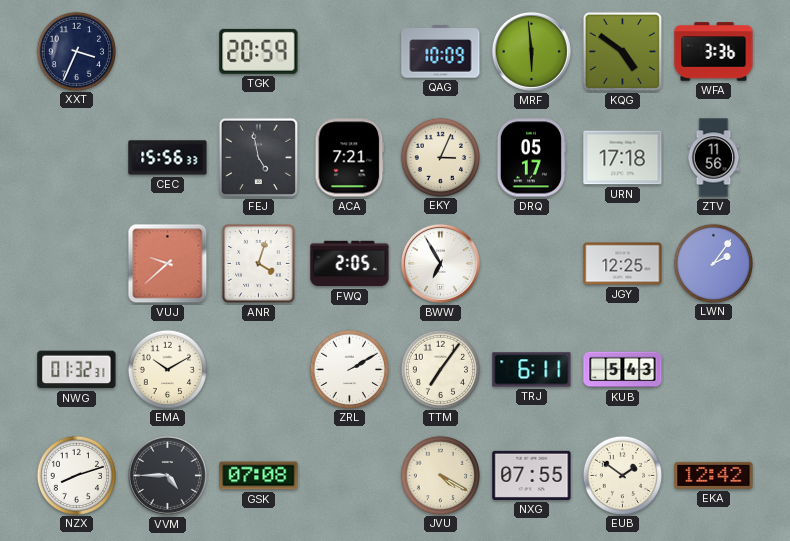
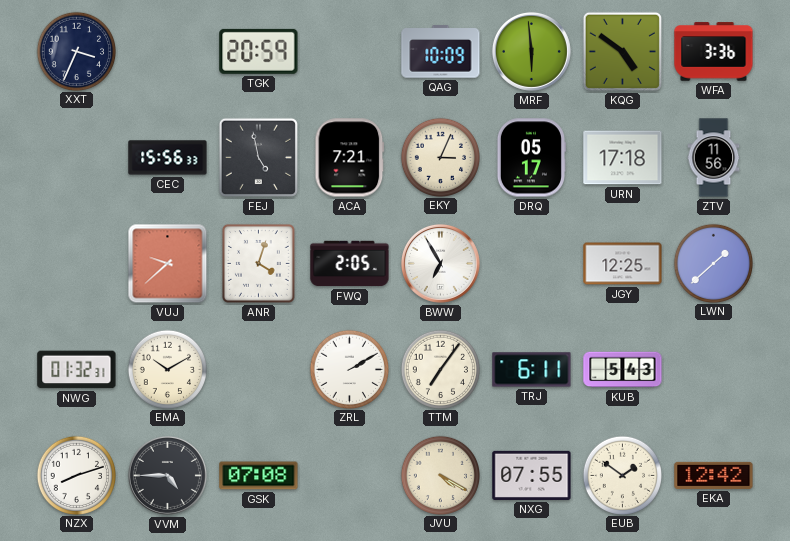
LWN: 2:06 -> 1:38
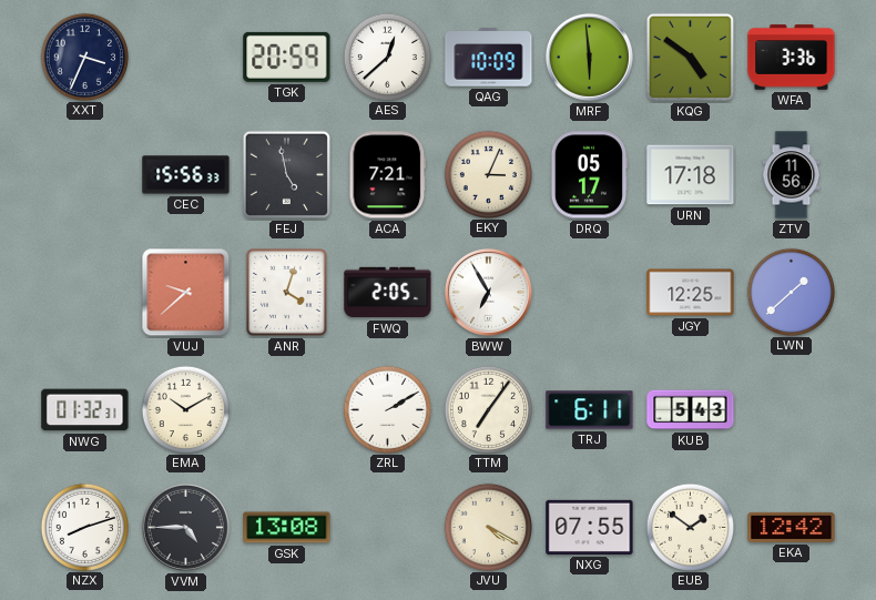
AES: none -> 12:38
GSK: 07:08 -> 13:08
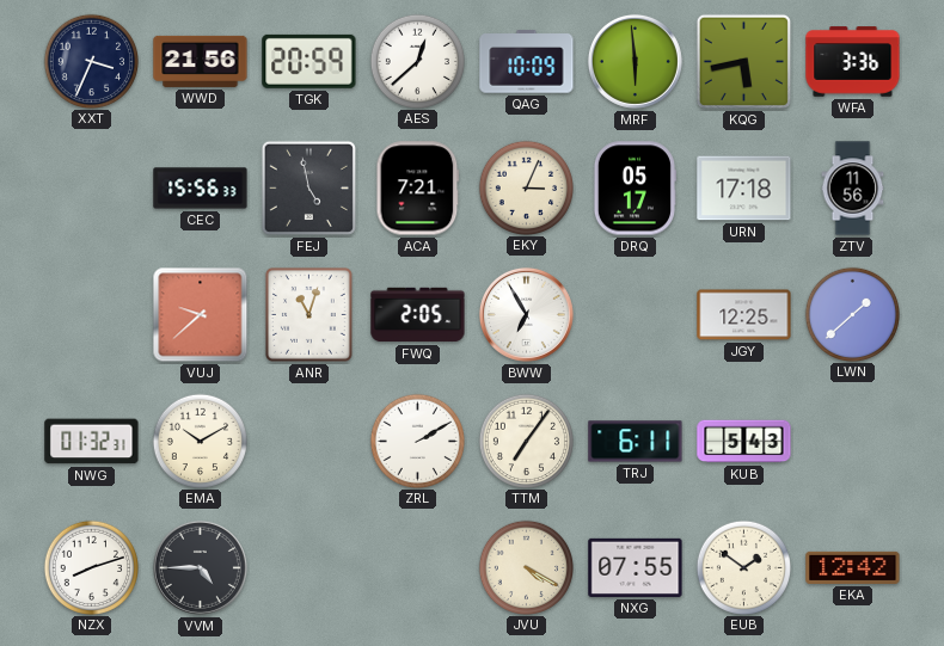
WWD: none -> 21:56
KQG: 4:51 -> 5:43
ANR: 4:03 -> 11:03
GSK: 13:08 -> none
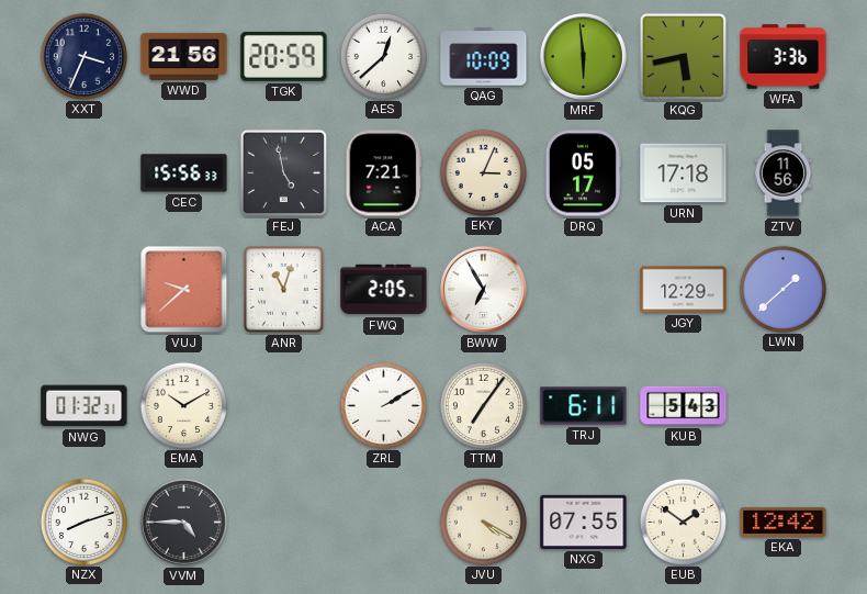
JGY: 12:25 -> 12:29
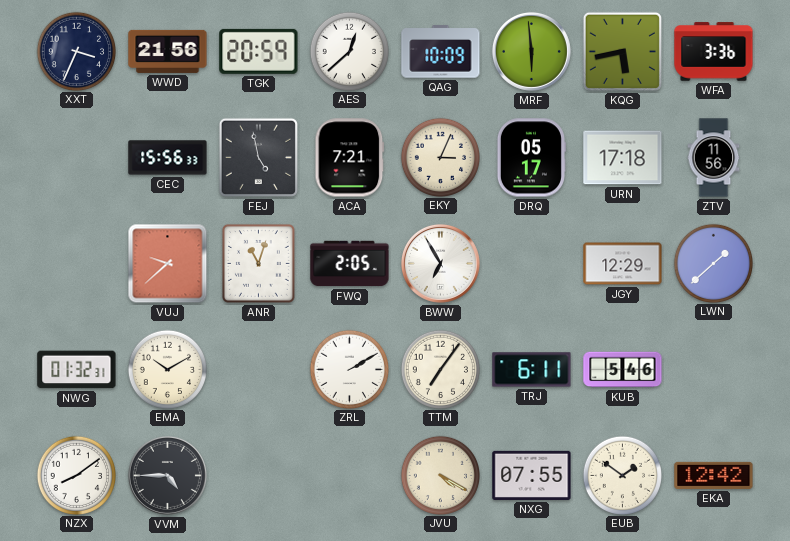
KUB: 5:43 -> 5:46
NZX: 8:12 -> 8:09
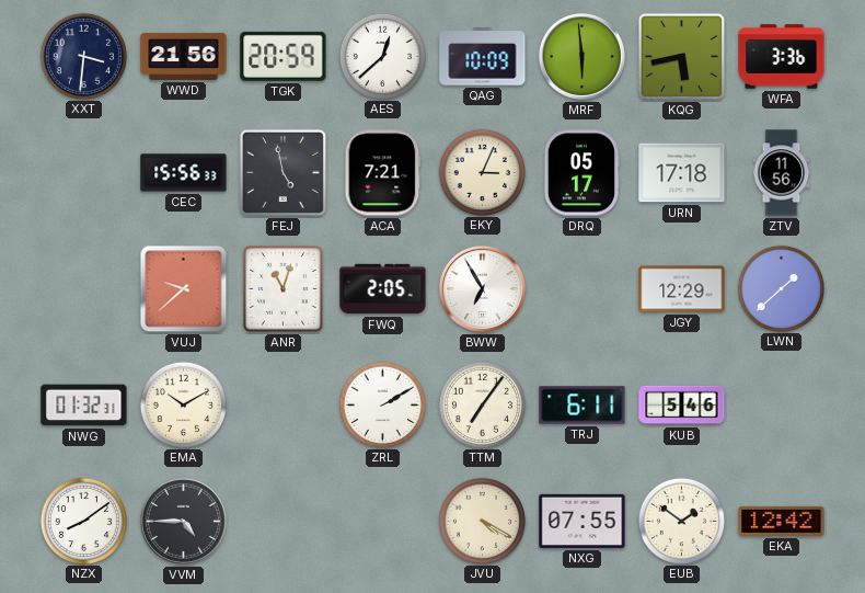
XXT: 3:34 -> 3:31
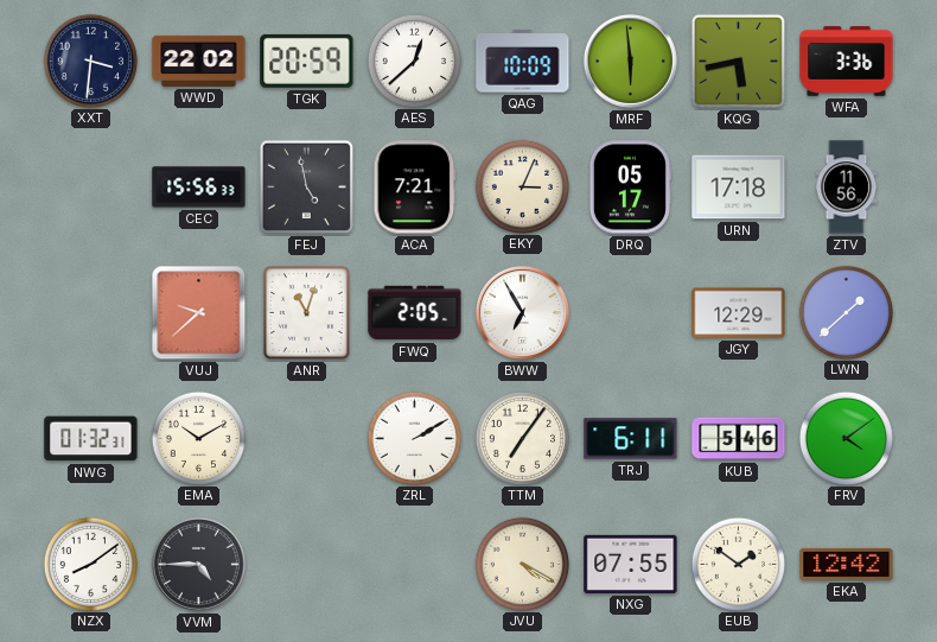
WWD: 21:56 -> 22:02
FRV: none -> 4:09
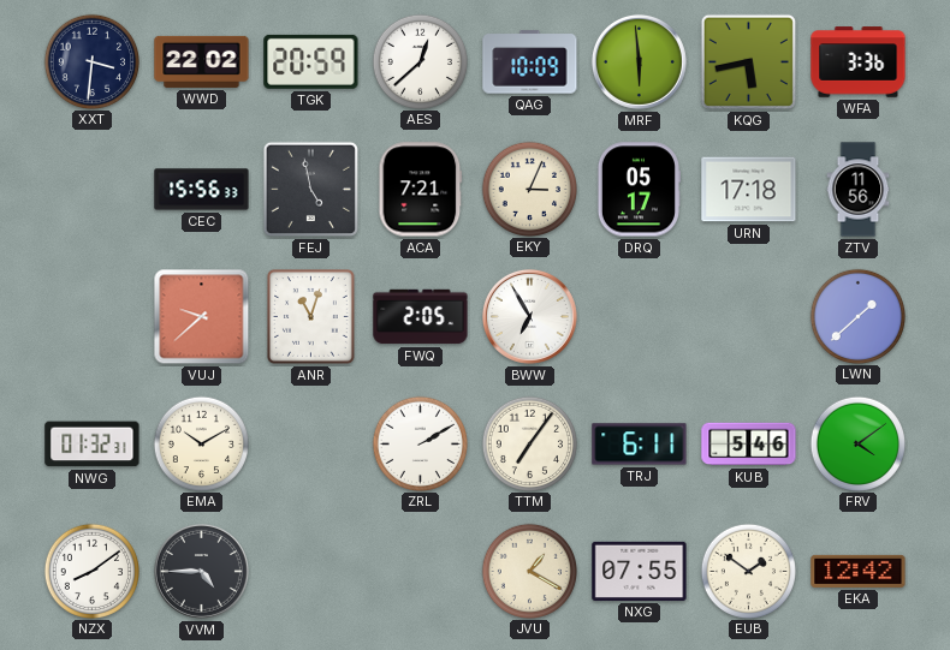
JGY: 12:29 -> none
JVU: 4:20 -> 1:20
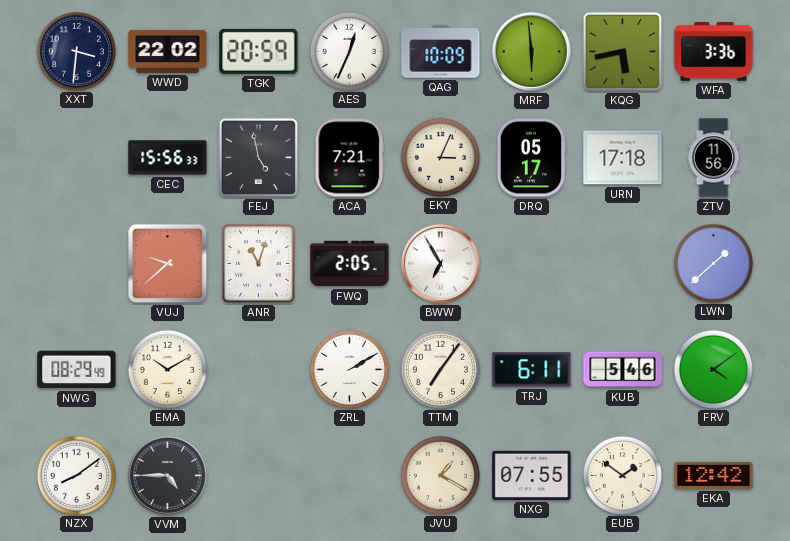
AES: 12:38 -> 12:34
NWG: 01:32 -> 08:29
